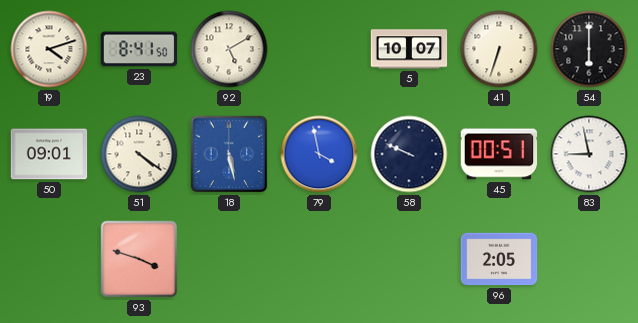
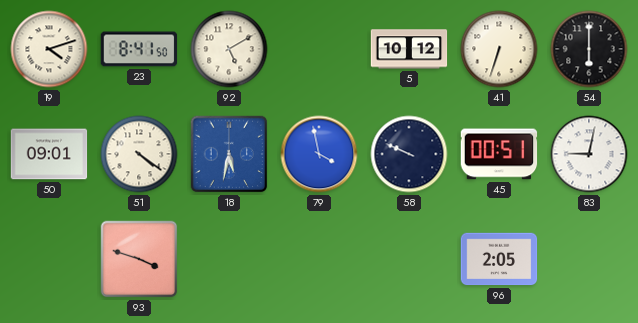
5: 10:07 -> 10:12
18: 5:28 -> 5:32
83: 8:58 -> 9:02
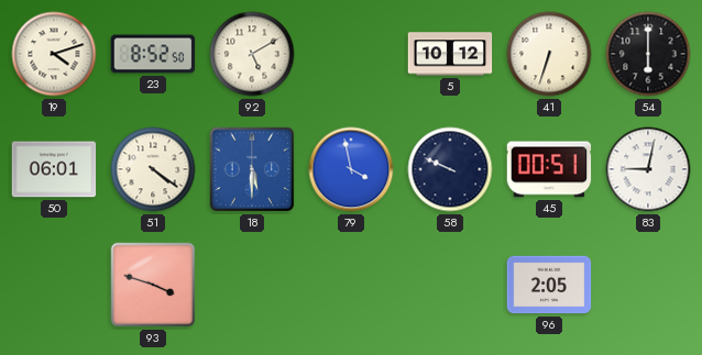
23: 8:41 -> 8:52
50: 09:01 -> 06:01
18: 5:32 -> 5:30
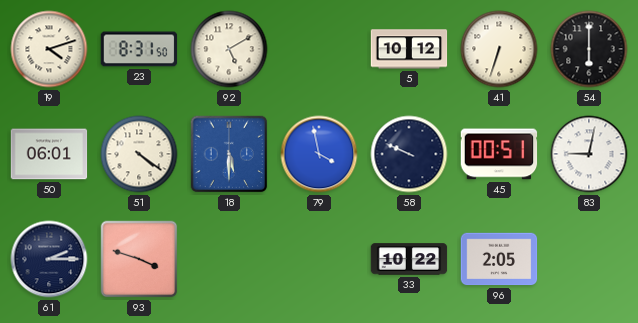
23: 8:52 -> 8:31
61: none -> 2:15
33: none -> 10:22
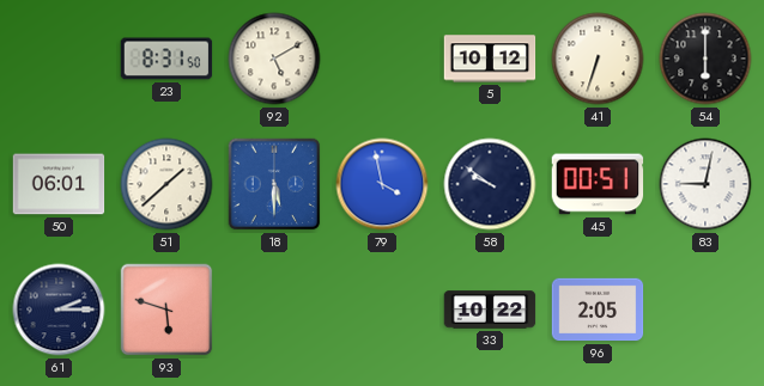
19: 4:12 -> none
51: 4:21 -> 1:38
58: 9:49 -> 9:51
93: 3:48 -> 5:48
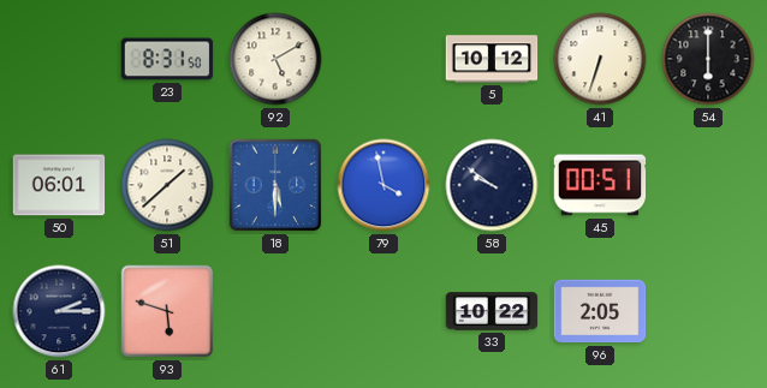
83: 9:02 -> none
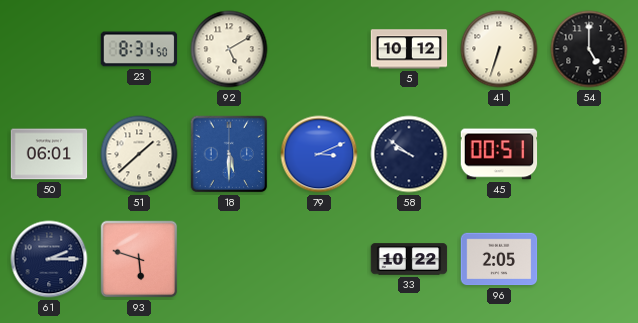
54: 6:00 -> 5:00
79: 3:58 -> 3:11
